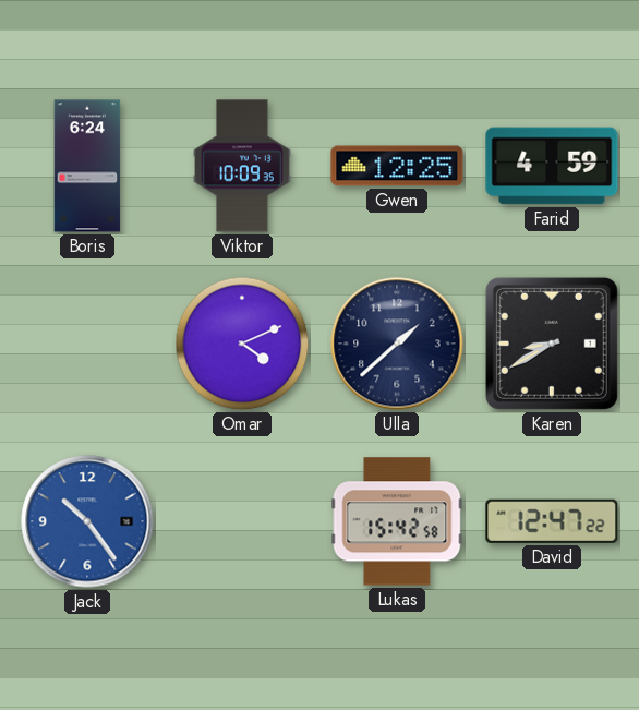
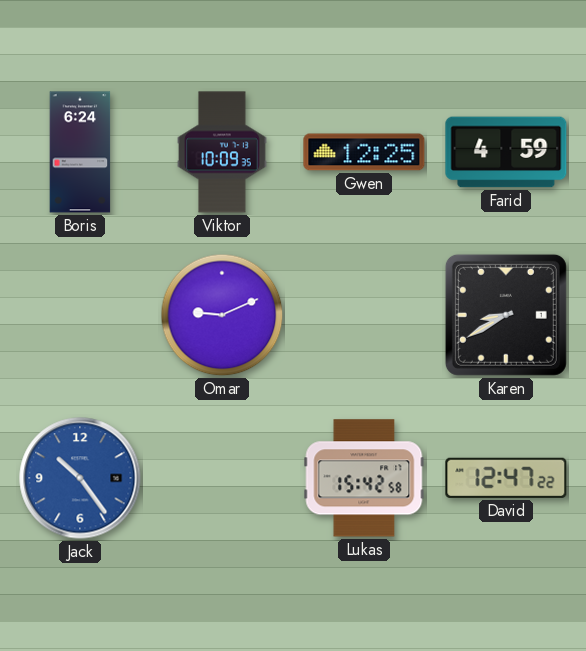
Omar: 4:11 -> 9:11
Ulla: 1:38 -> none
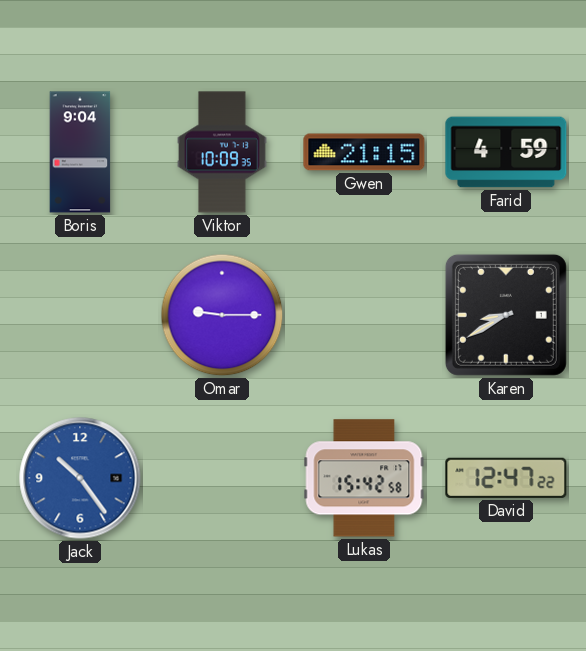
Boris: 6:24 -> 9:04
Gwen: 12:25 -> 21:15
Omar: 9:11 -> 9:15
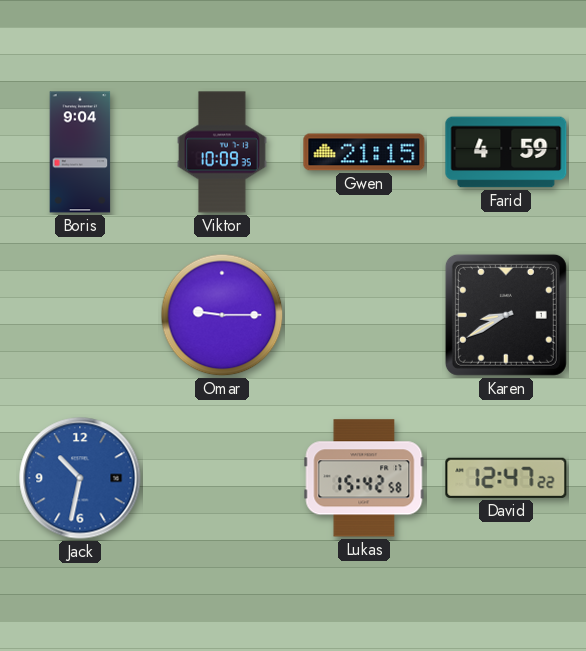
Jack: 10:24 -> 10:32
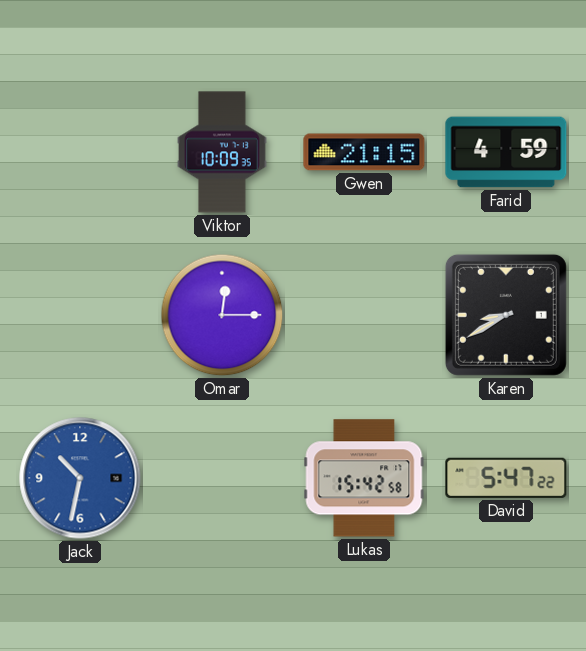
Boris: 9:04 -> none
Omar: 9:15 -> 12:15
David: 12:47 -> 5:47
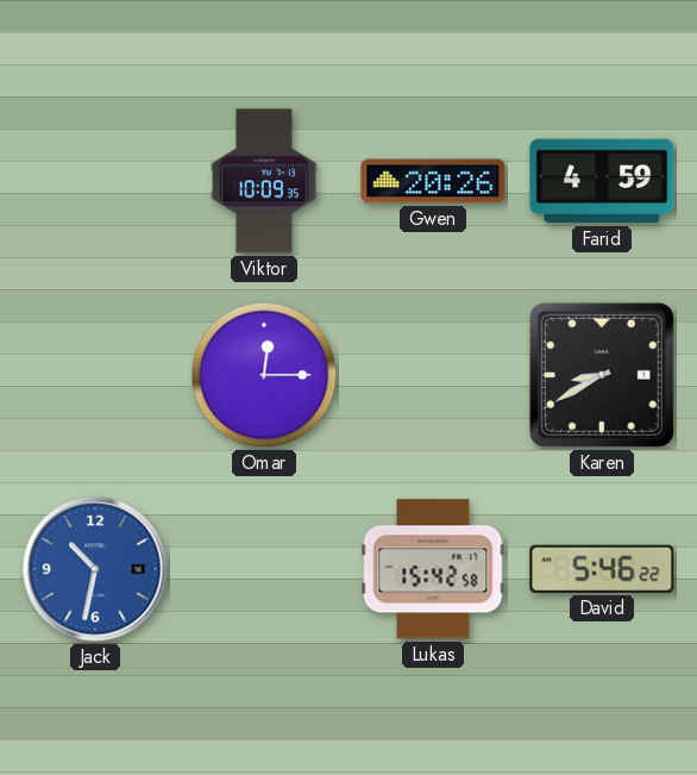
Gwen: 21:15 -> 20:26
David: 5:47 -> 5:46
